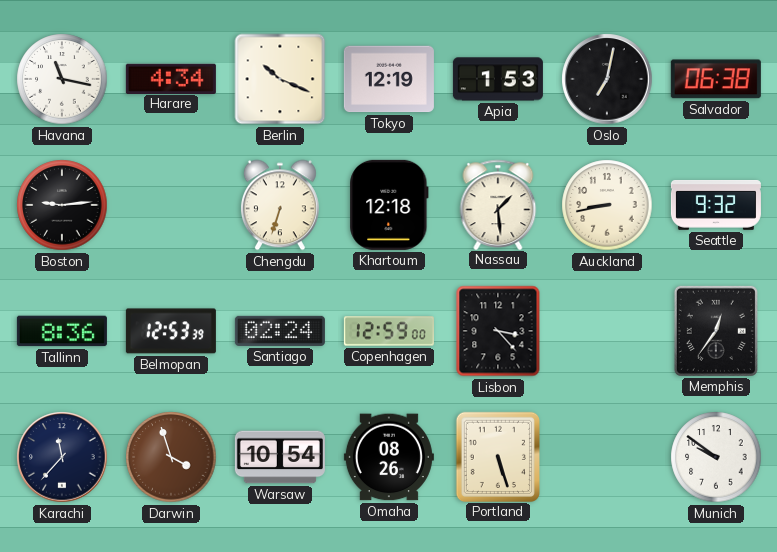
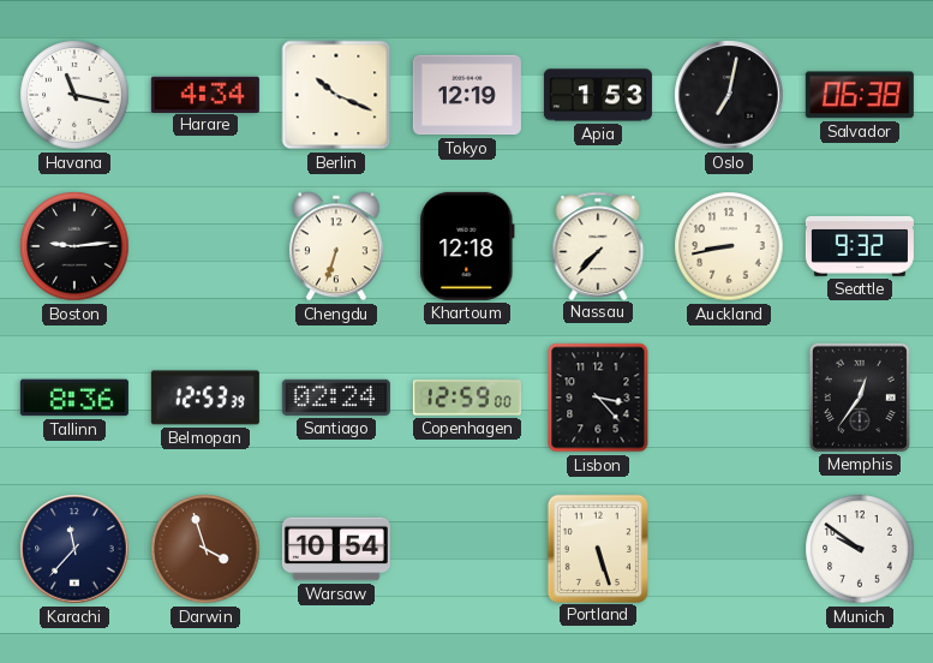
Nassau: 1:29 -> 7:37
Omaha: 08:26 -> none
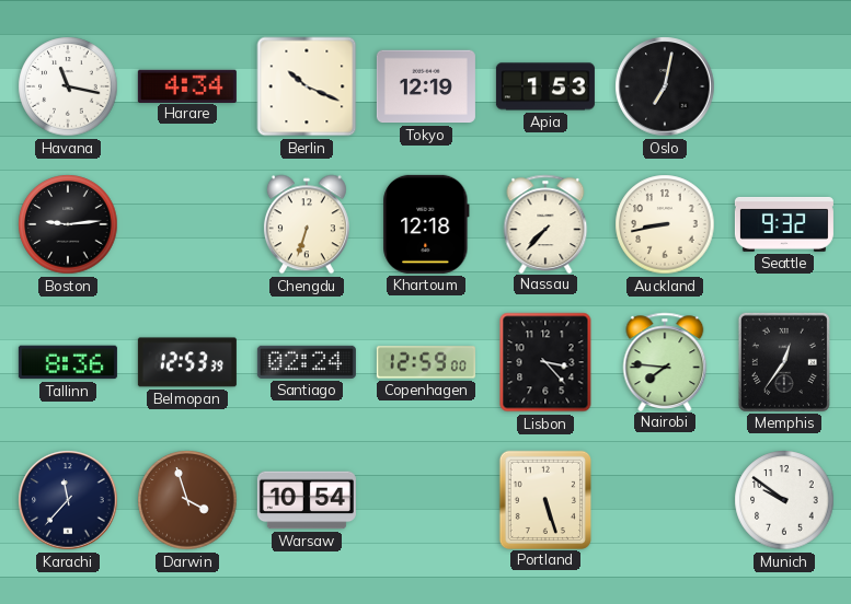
Salvador: 06:38 -> none
Nairobi: none -> 7:46
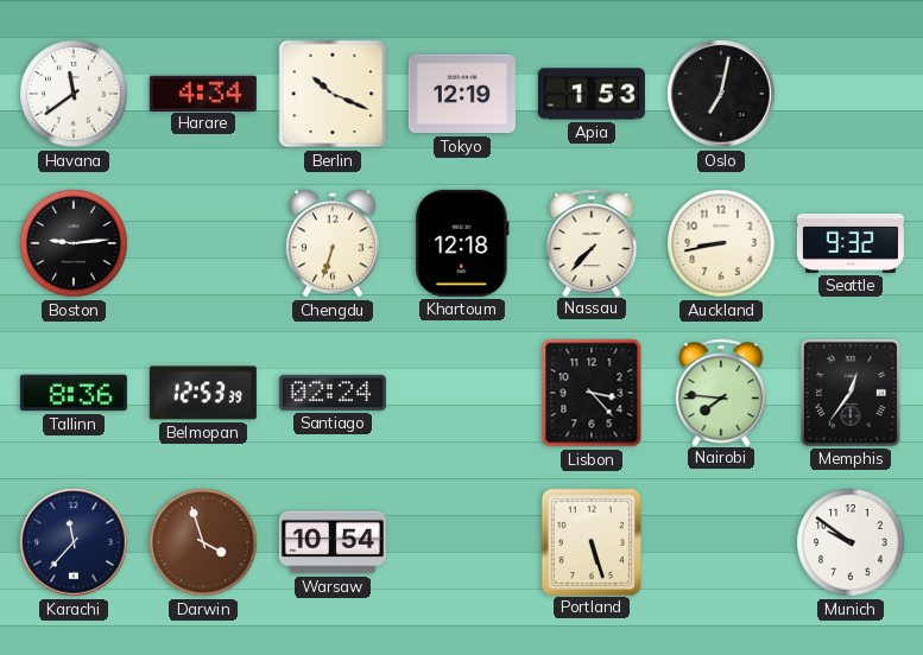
Havana: 11:17 -> 11:39
Copenhagen: 12:59 -> none
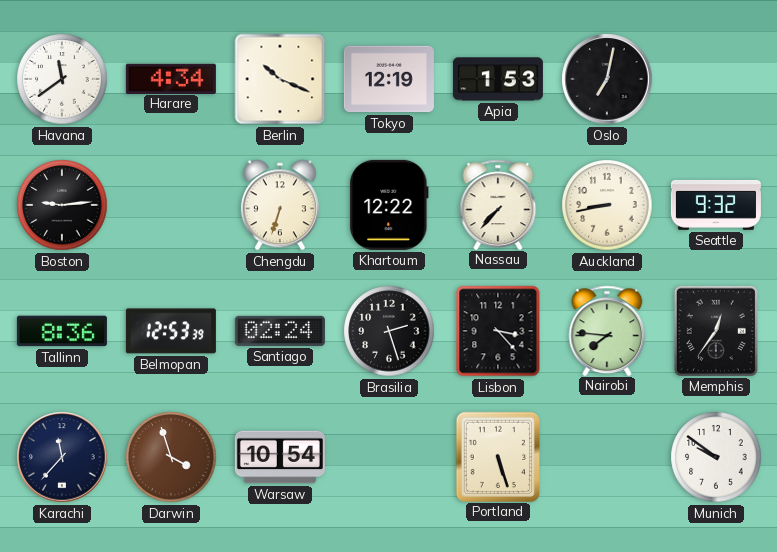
Khartoum: 12:18 -> 12:22
Brasilia: none -> 2:27
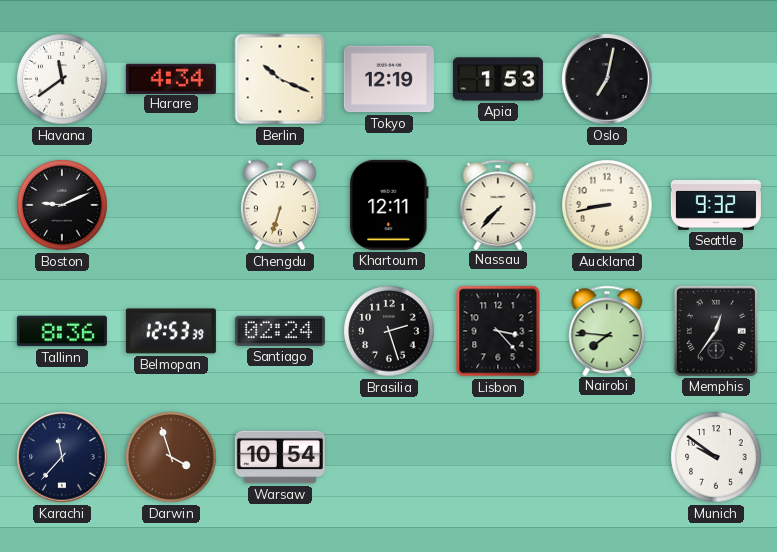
Boston: 9:14 -> 9:11
Khartoum: 12:22 -> 12:11
Portland: 5:27 -> none
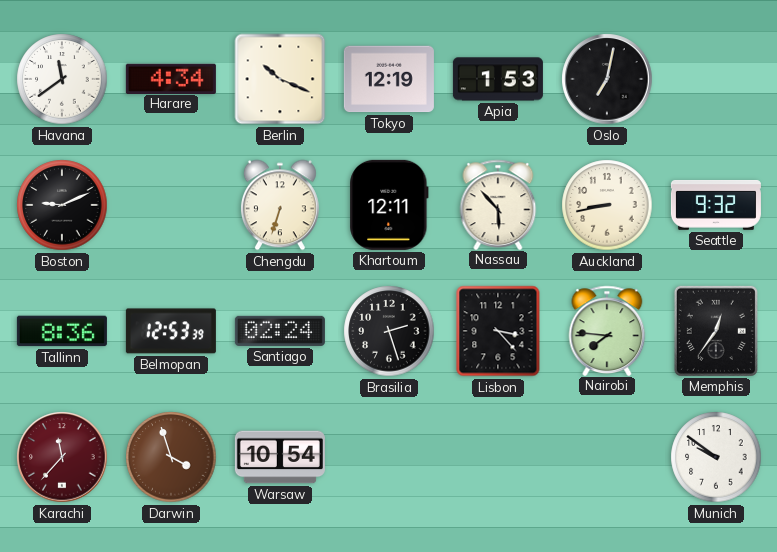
Nassau: 7:37 -> 5:53
Karachi dial: navy -> burgundy
